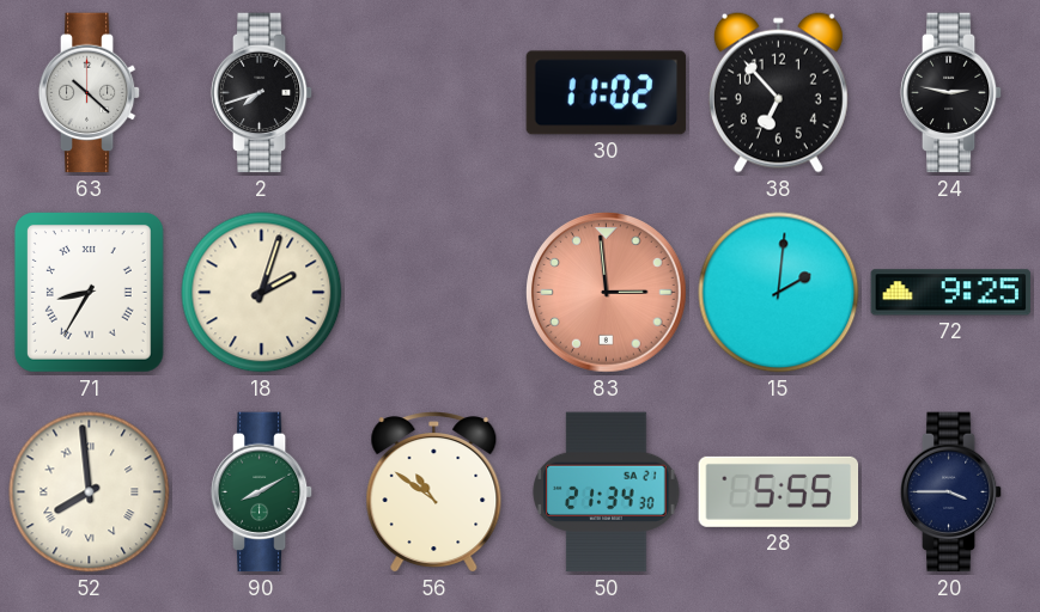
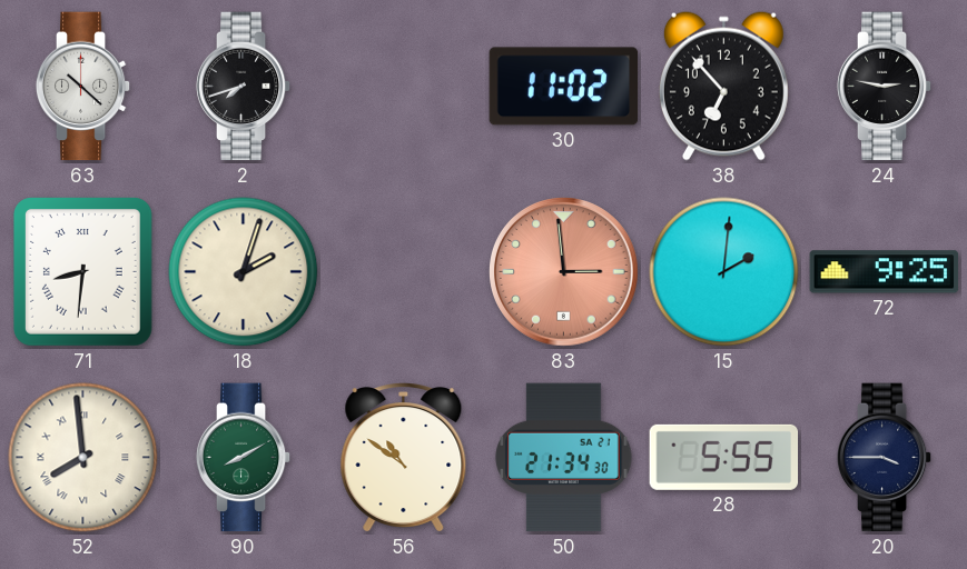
71: 8:35 -> 8:31
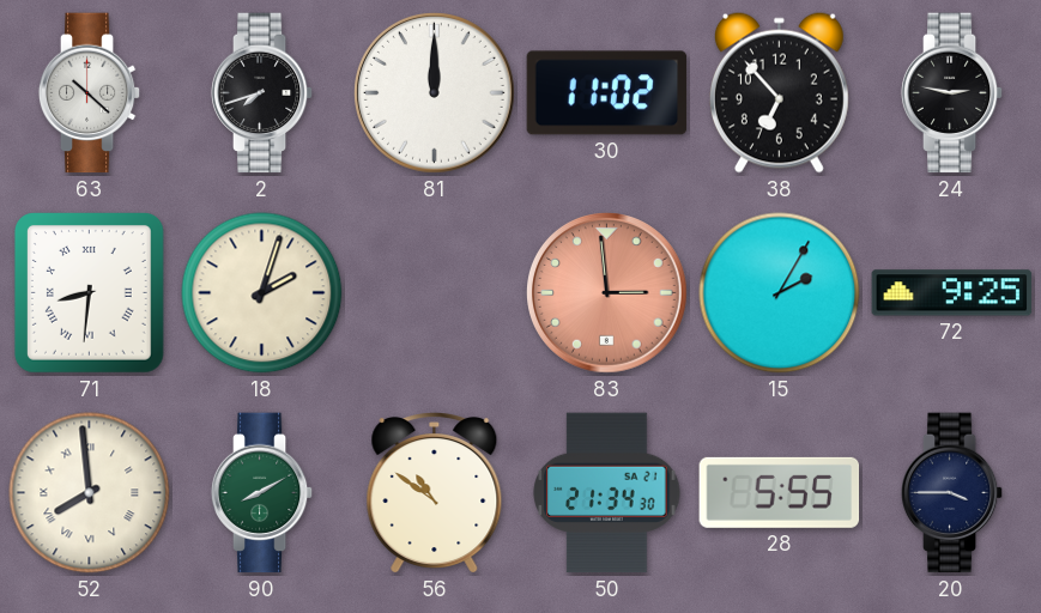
81: none -> 12:00
15: 2:01 -> 2:05
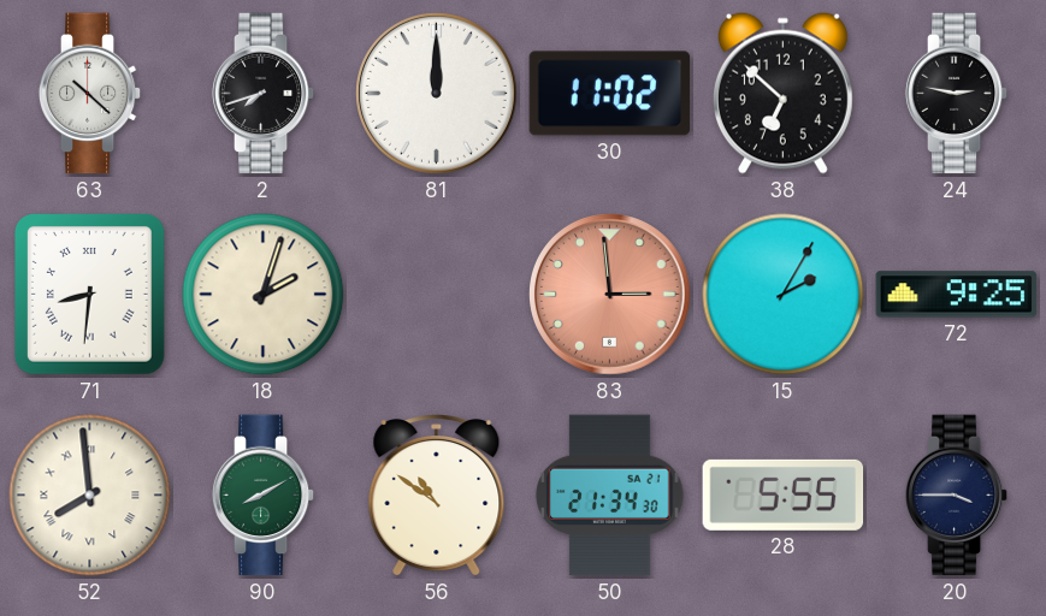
38: 6:53 -> 6:52
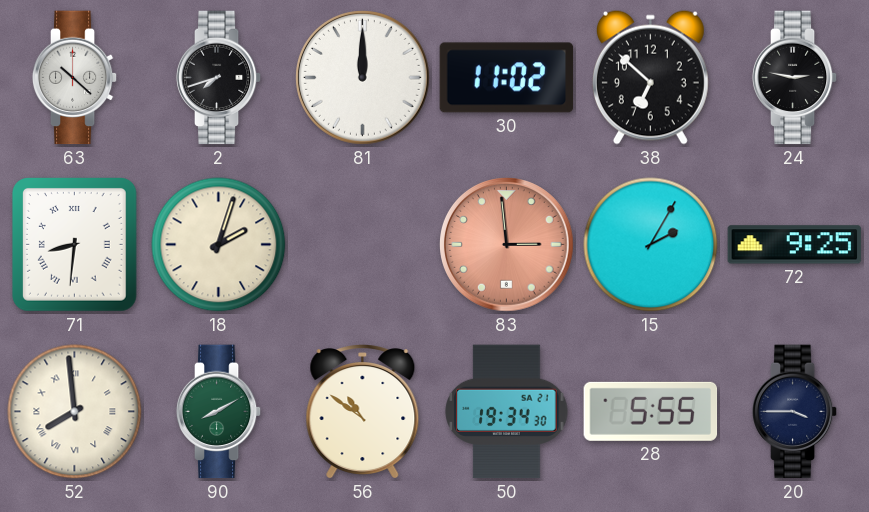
50: 21:34 -> 19:34
